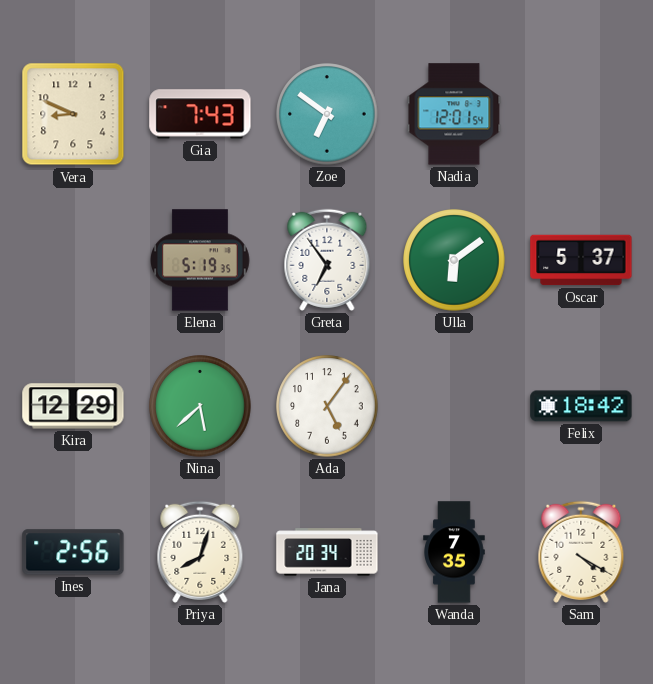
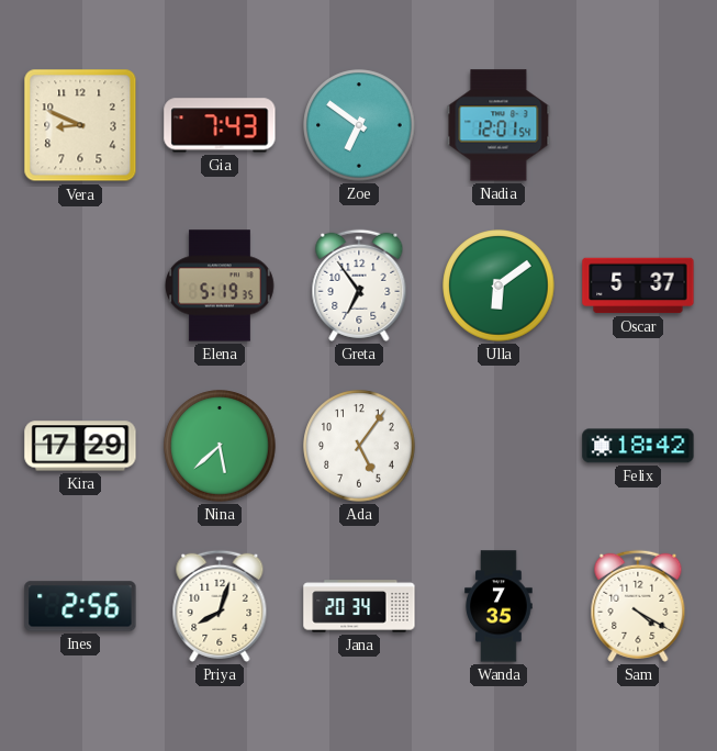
Kira: 12:29 -> 17:29
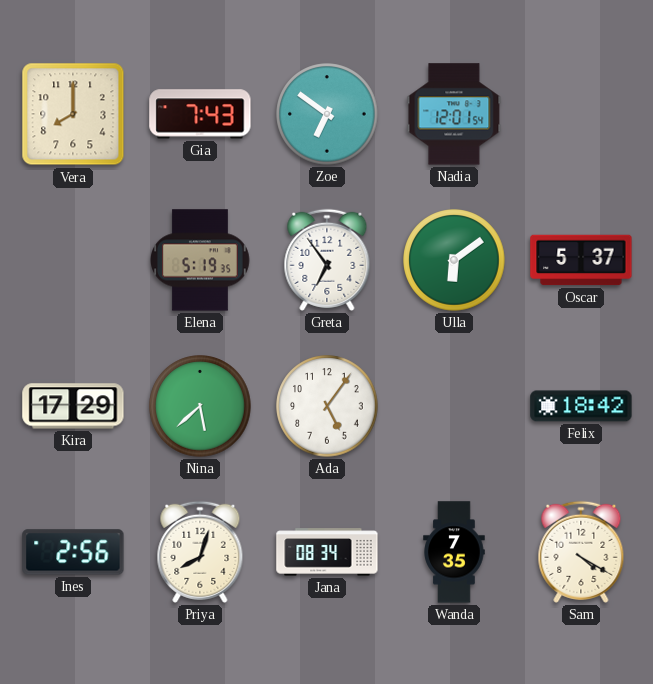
Vera: 8:49 -> 8:00
Jana: 20:34 -> 08:34
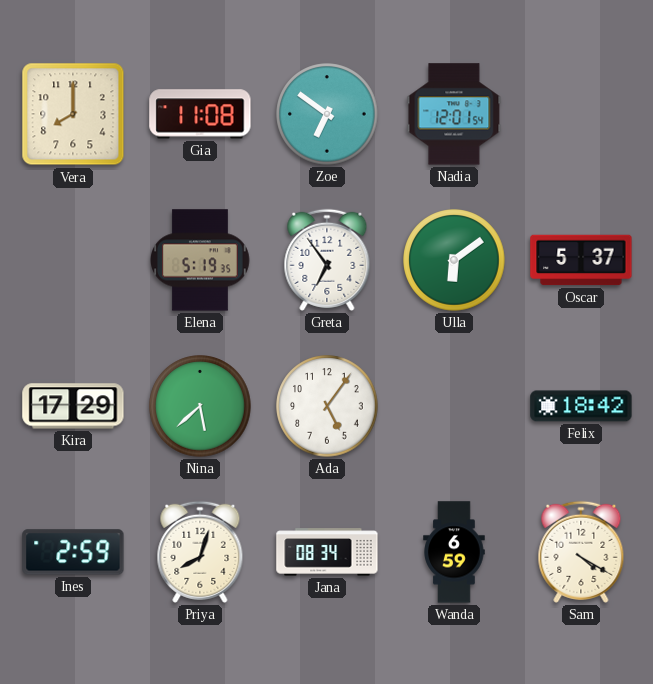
Gia: 7:43 -> 11:08
Ines: 2:56 -> 2:59
Wanda: 7:35 -> 6:59
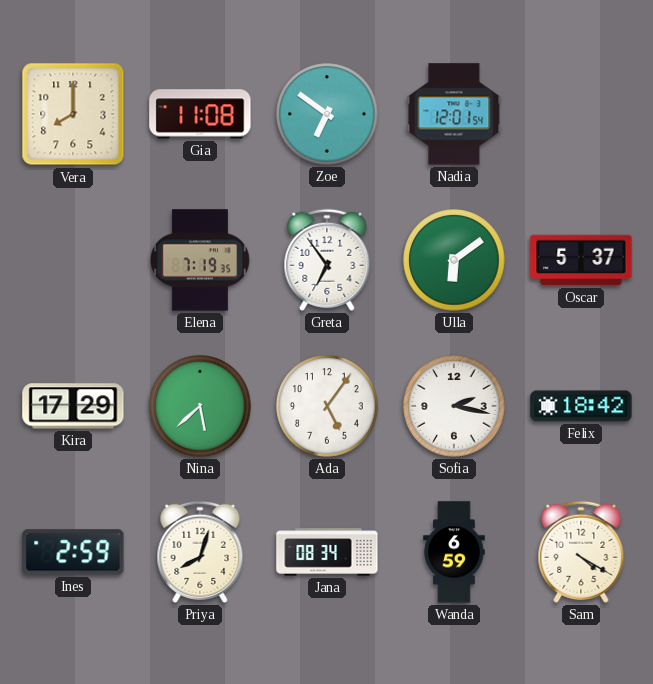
Elena: 5:19 -> 7:19
Sofia: none -> 2:17
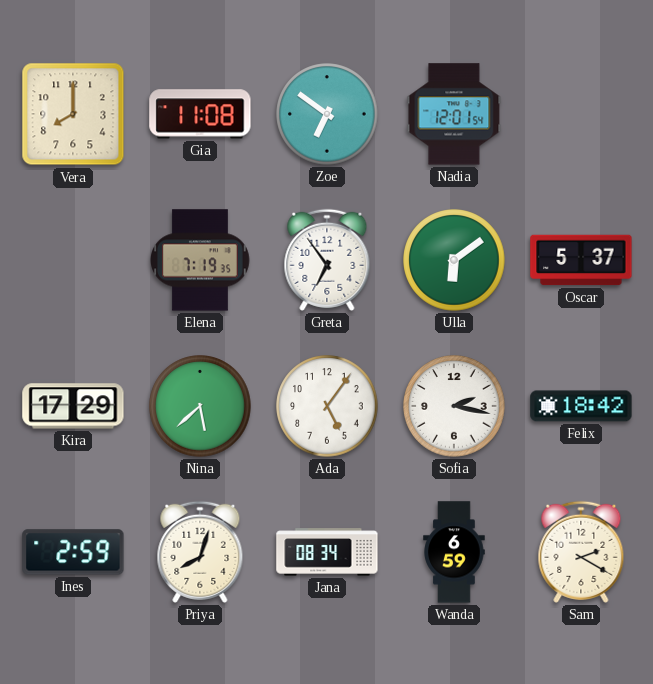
Sam: 4:20 -> 2:20
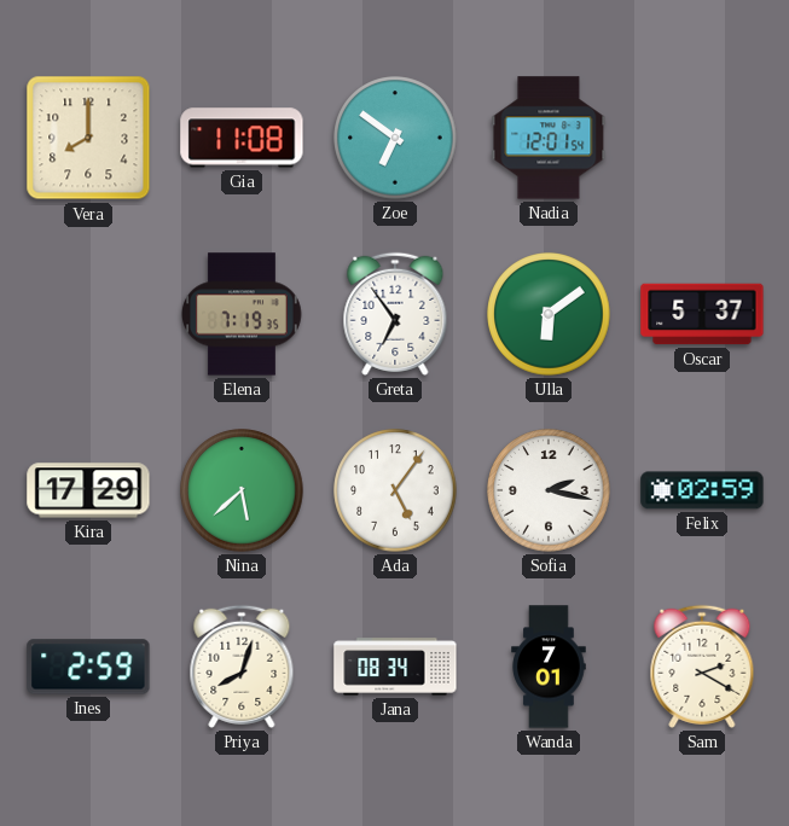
Felix: 18:42 -> 02:59
Wanda: 6:59 -> 7:01
